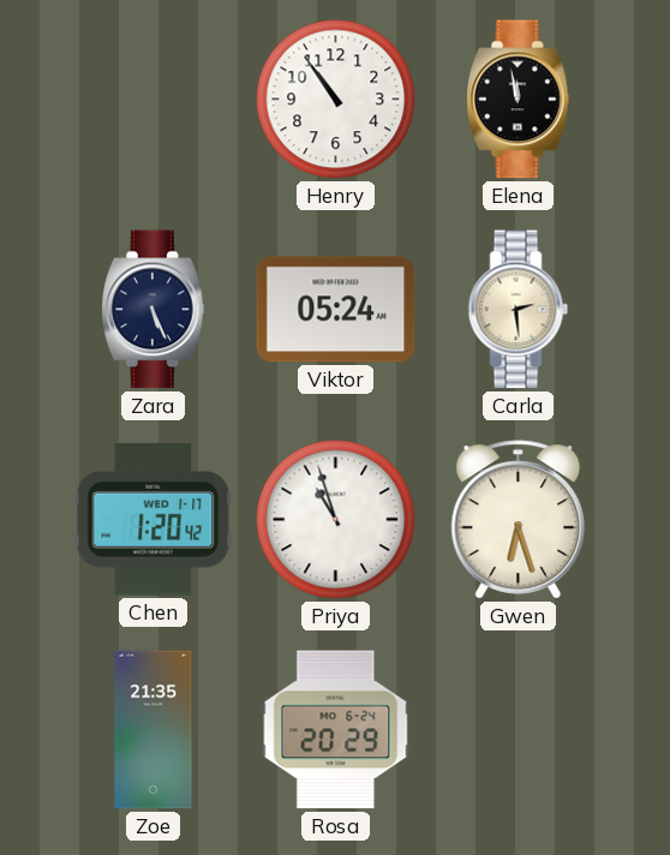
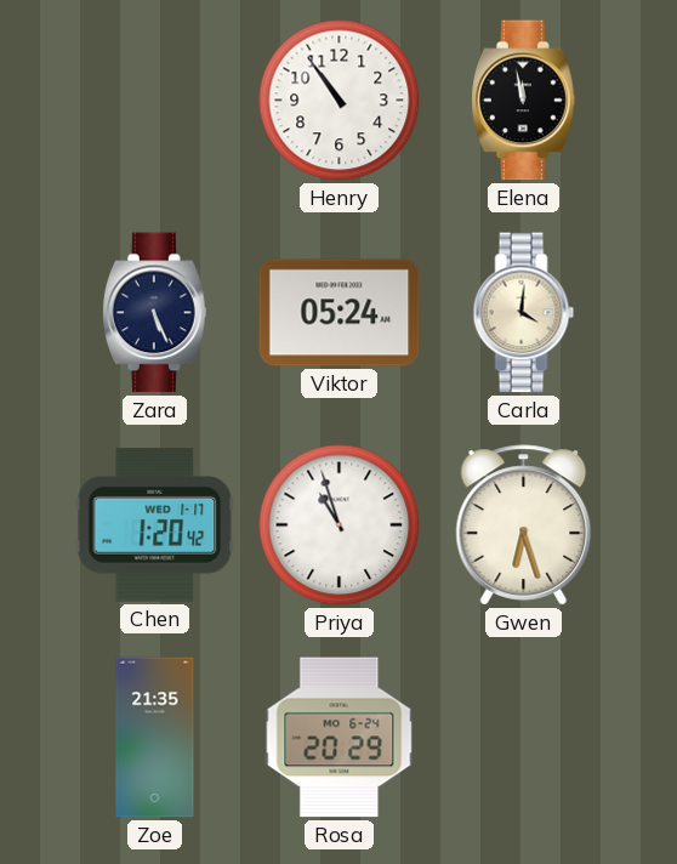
Carla: 2:29 -> 4:01
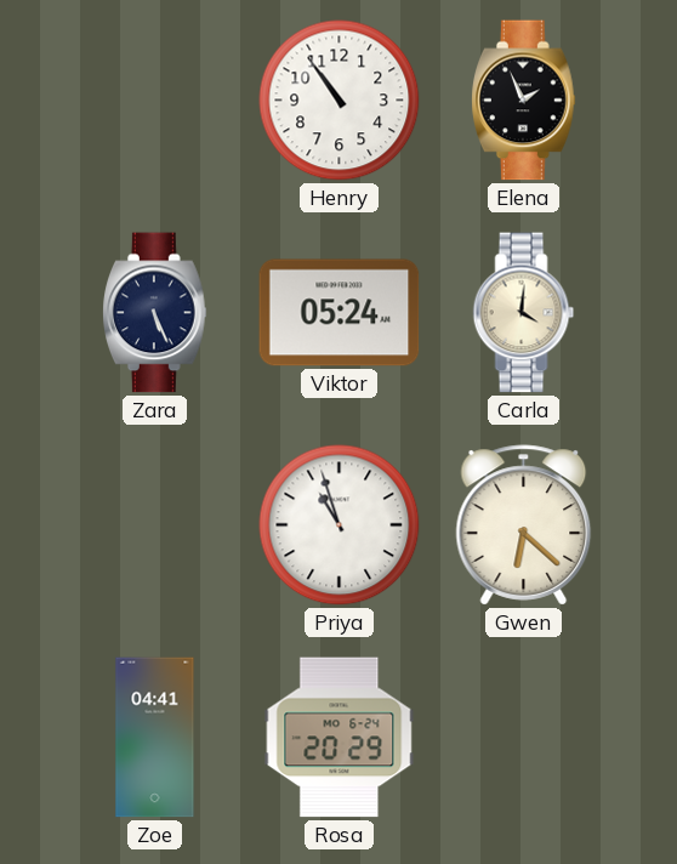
Elena: 11:58 -> 1:56
Chen: 1:20 -> none
Gwen: 6:27 -> 6:22
Zoe: 21:35 -> 04:41
